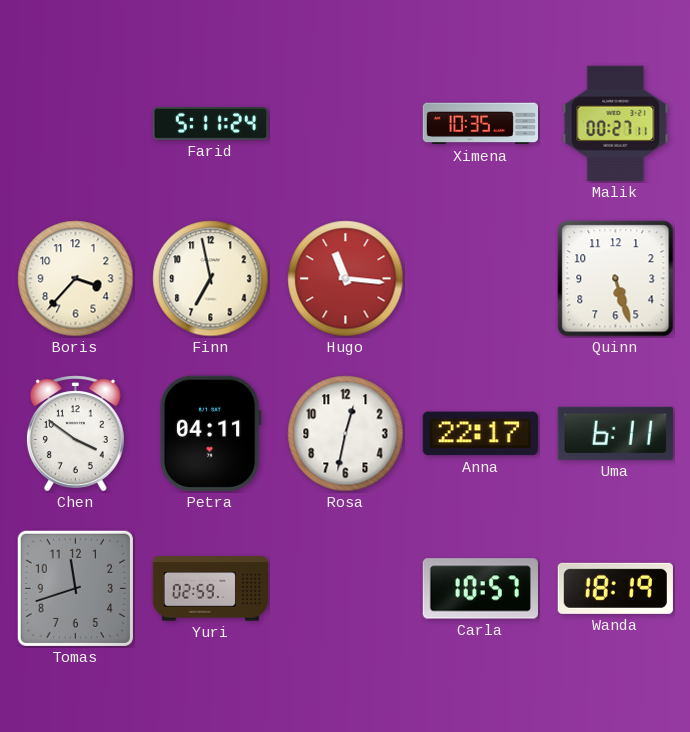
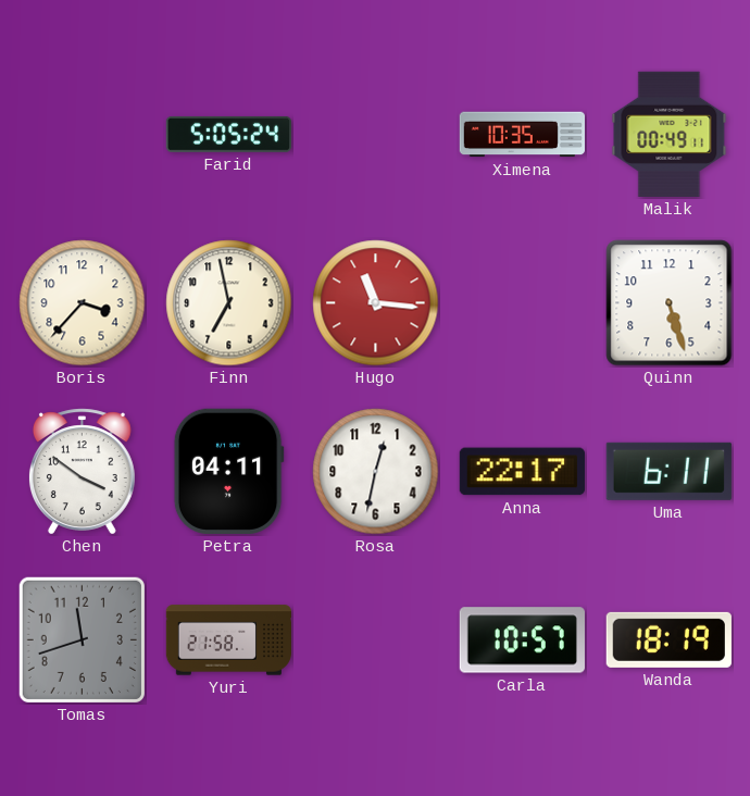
Farid: 5:11 -> 5:05
Malik: 00:27 -> 00:49
Yuri: 02:59 -> 21:58
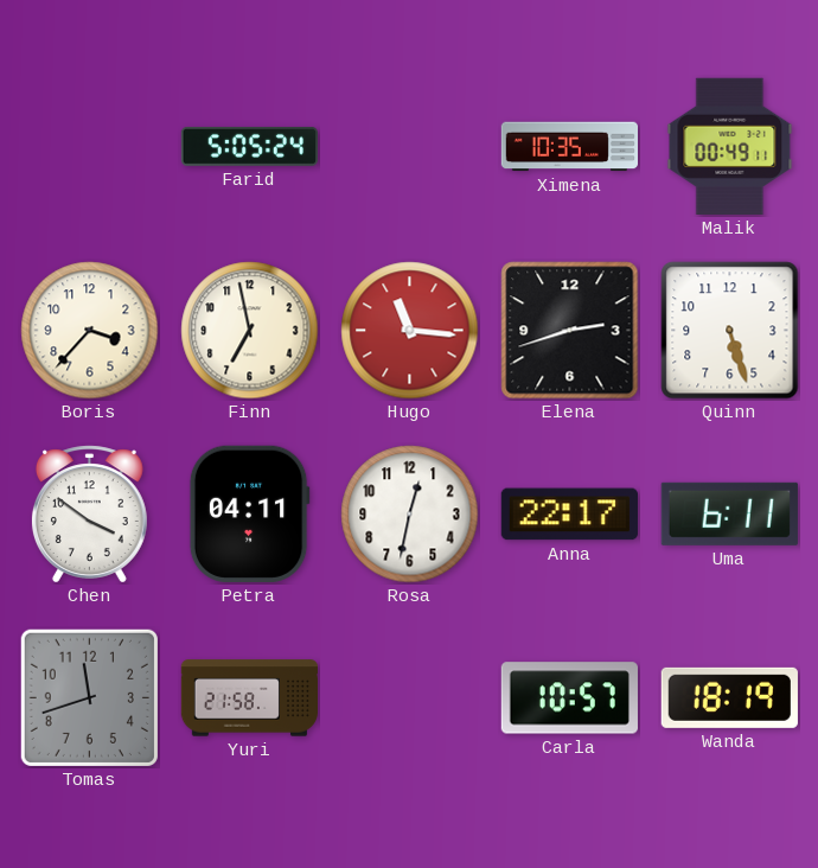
Elena: none -> 2:42
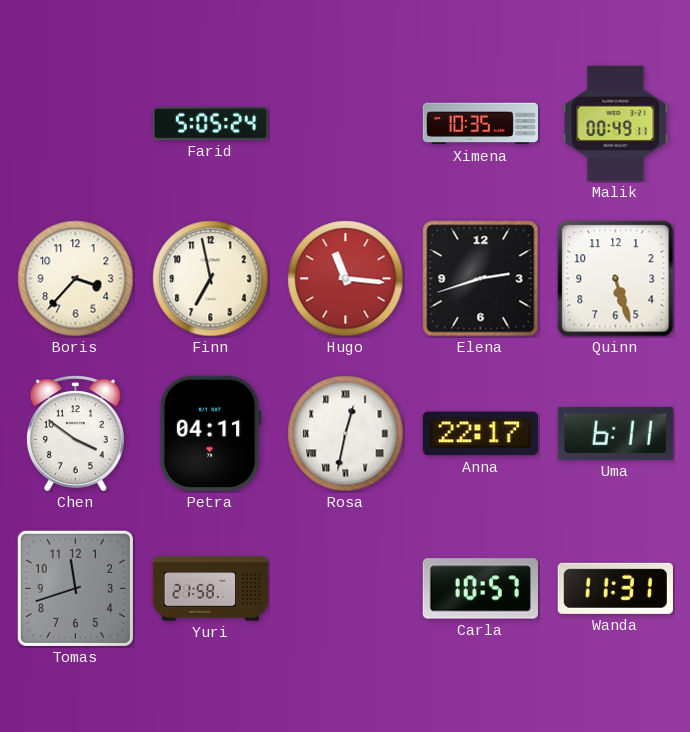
Rosa numerals: Arabic -> Roman
Wanda: 18:19 -> 11:31
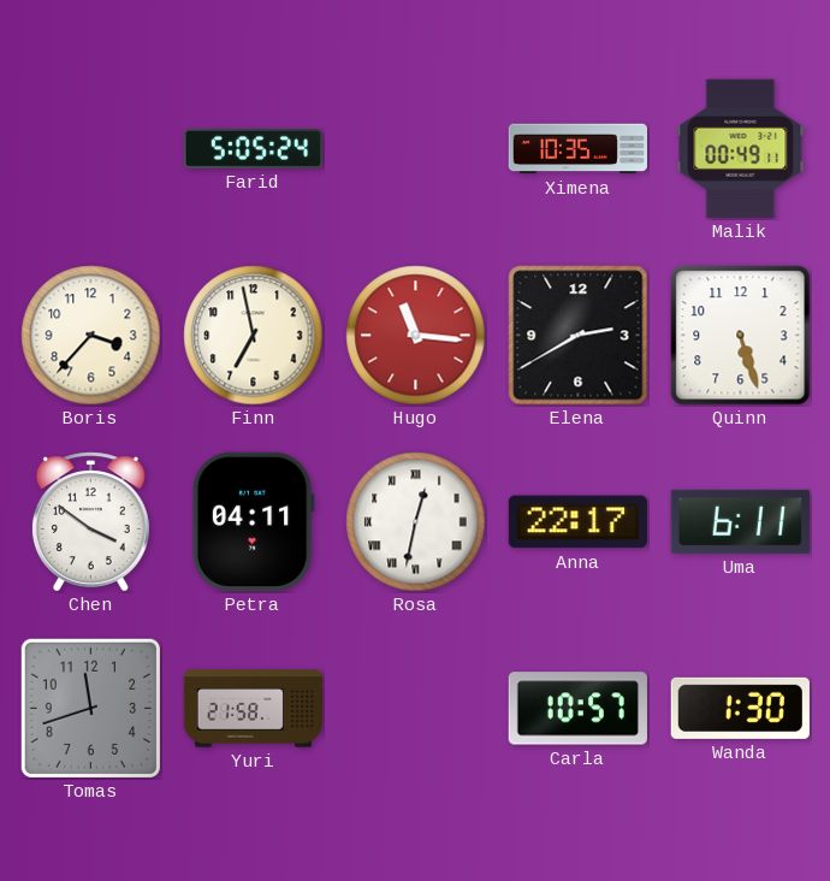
Elena: 2:42 -> 2:40
Wanda: 11:31 -> 1:30
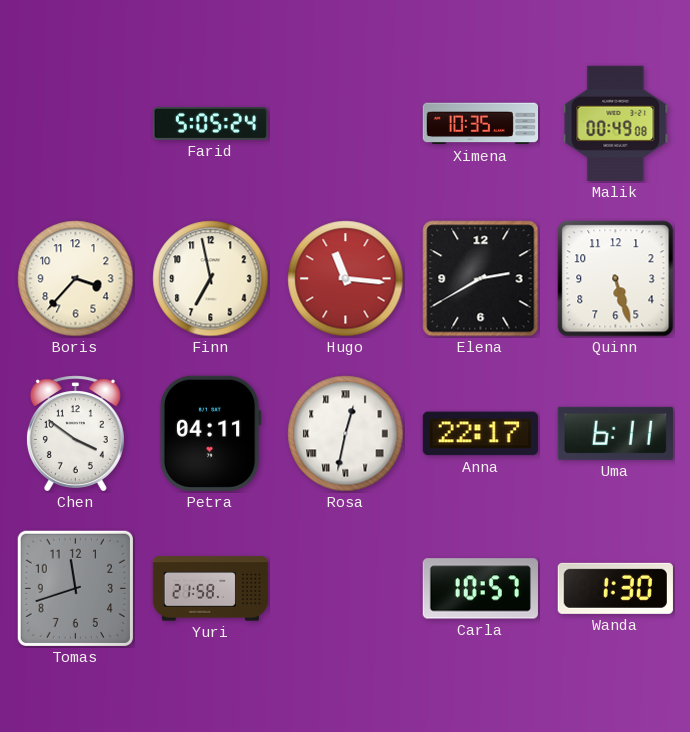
Malik: 00:49:11 -> 00:49:08
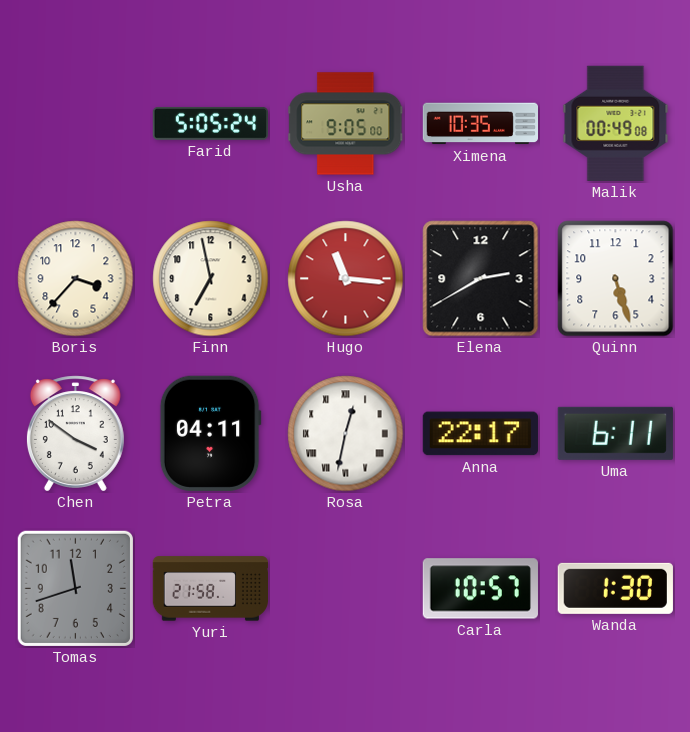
Usha: none -> 9:05
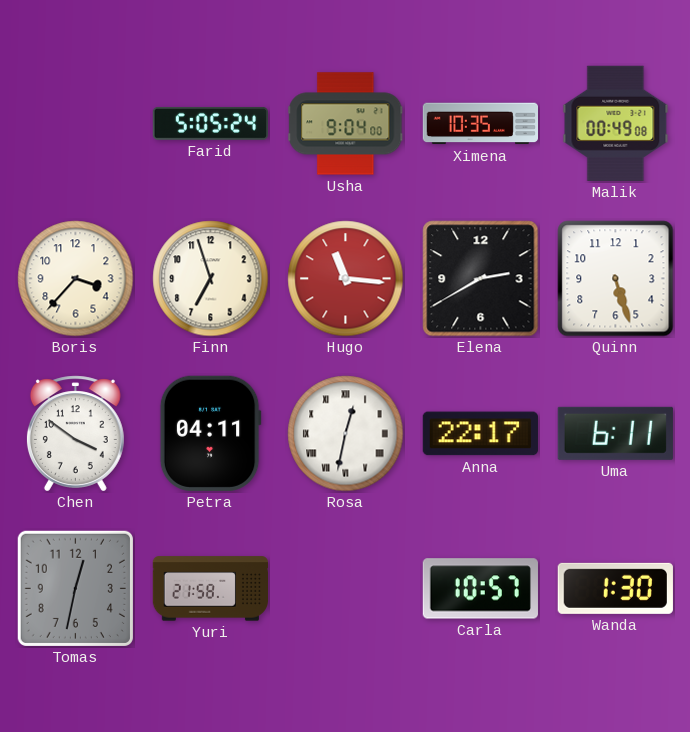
Usha: 9:05 -> 9:04
Finn: 6:58 -> 6:57
Tomas: 11:42 -> 12:32
